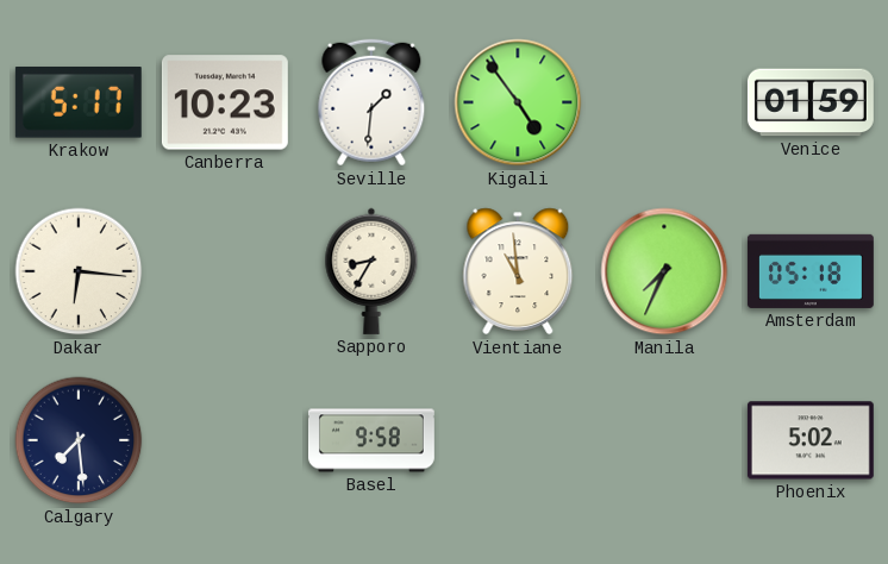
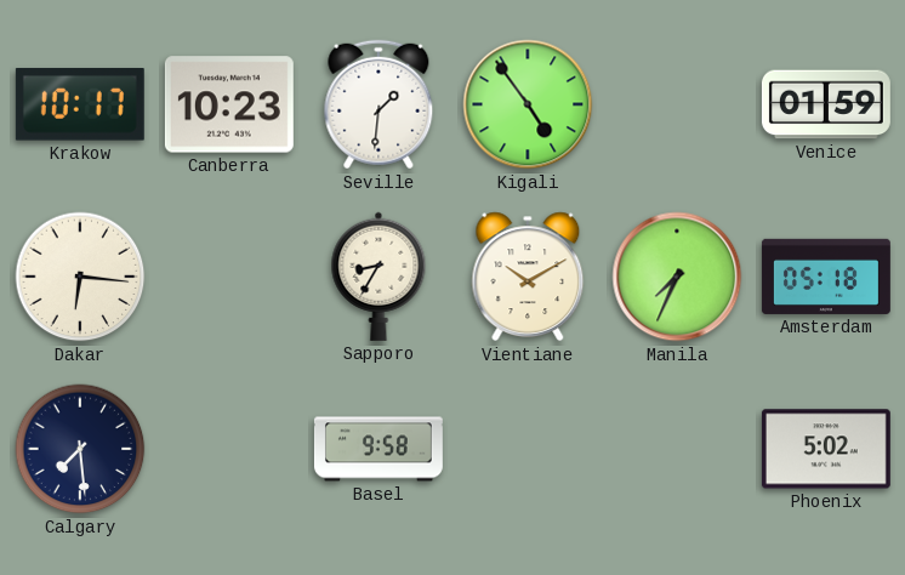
Krakow: 5:17 -> 10:17
Vientiane: 10:59 -> 10:10
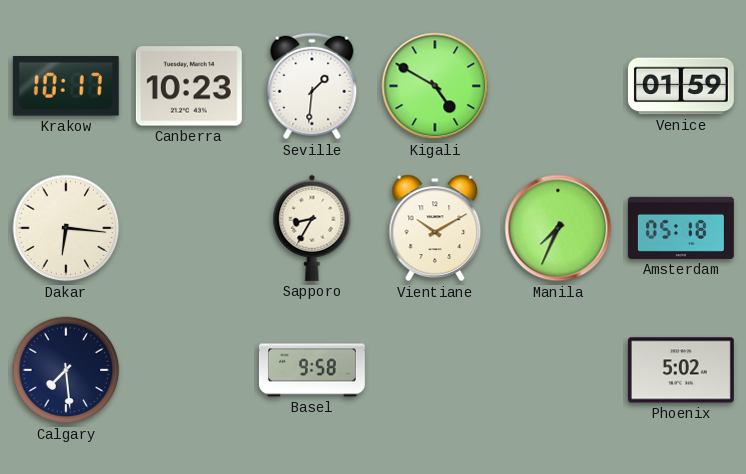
Kigali: 4:54 -> 4:50
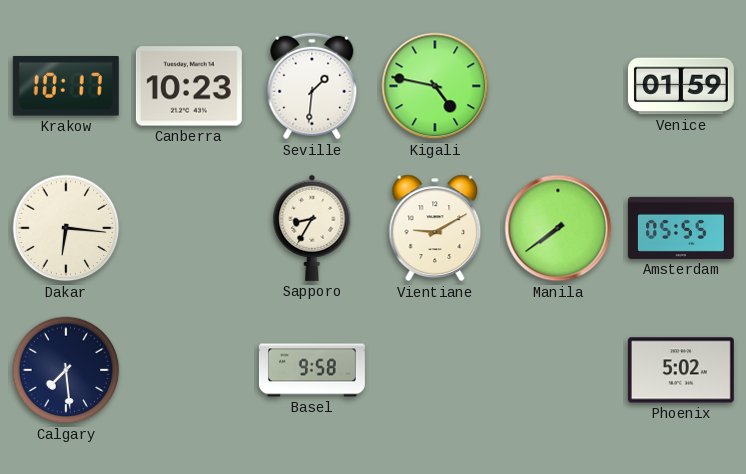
Kigali: 4:50 -> 4:47
Vientiane: 10:10 -> 9:10
Manila: 7:34 -> 7:39
Amsterdam: 05:18 -> 05:55
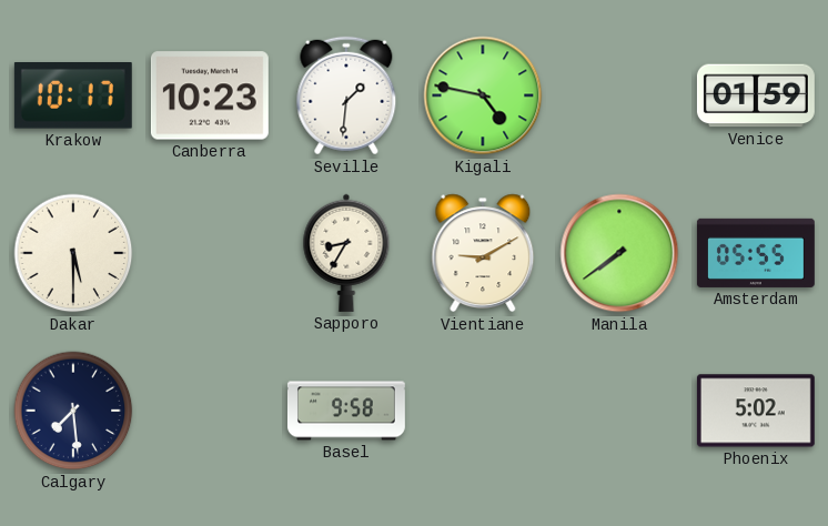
Dakar: 6:16 -> 5:30
